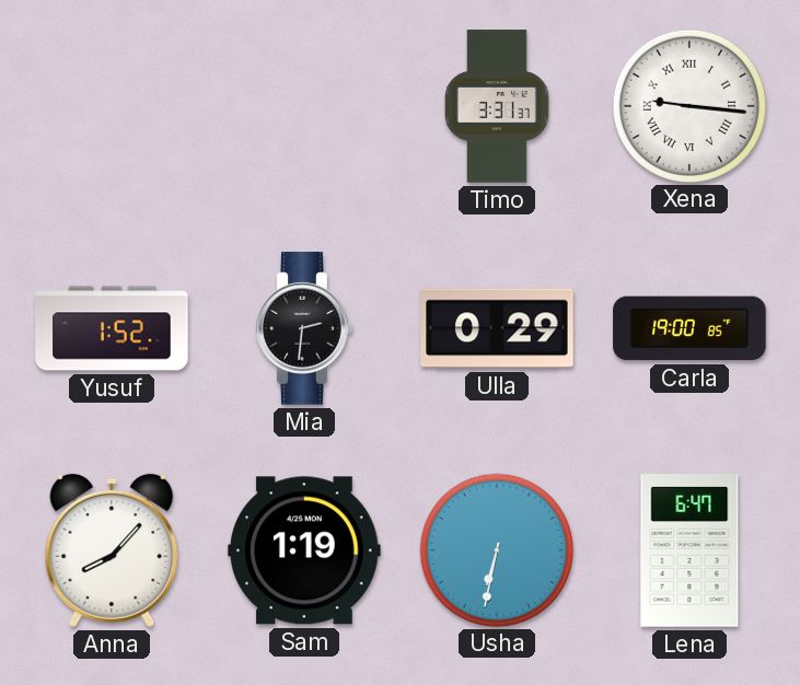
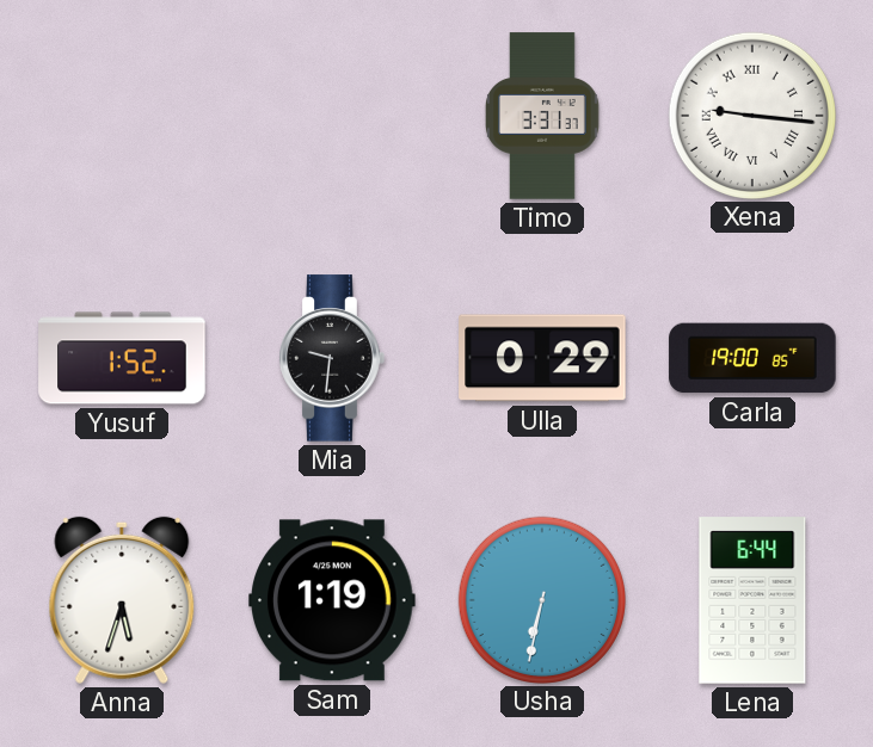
Mia: 2:31 -> 9:31
Anna: 8:07 -> 5:33
Lena: 6:47 -> 6:44
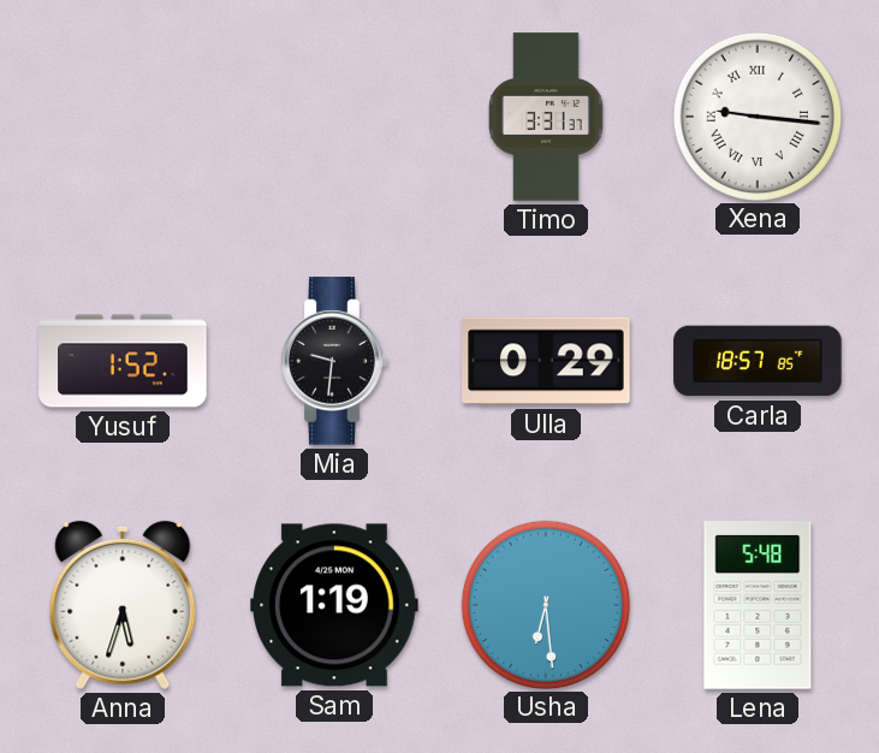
Carla: 19:00 -> 18:57
Usha: 6:32 -> 6:29
Lena: 6:44 -> 5:48
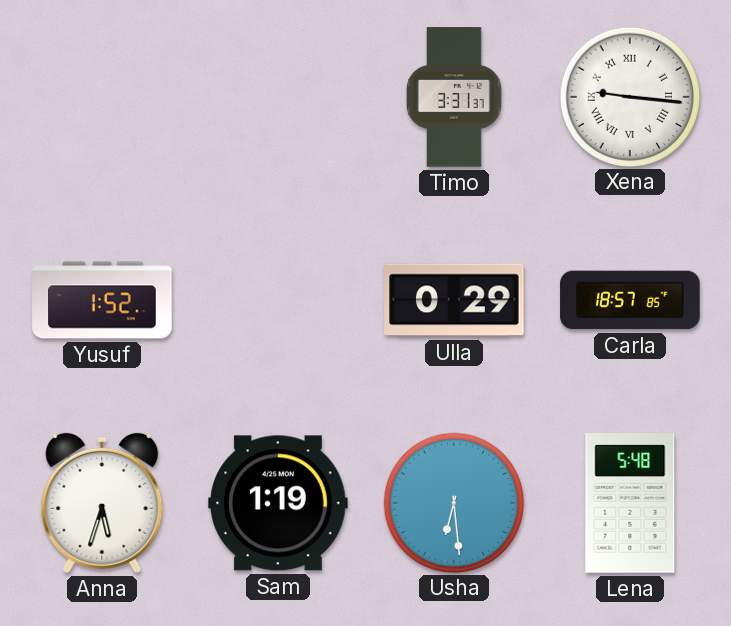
Mia: 9:31 -> none
